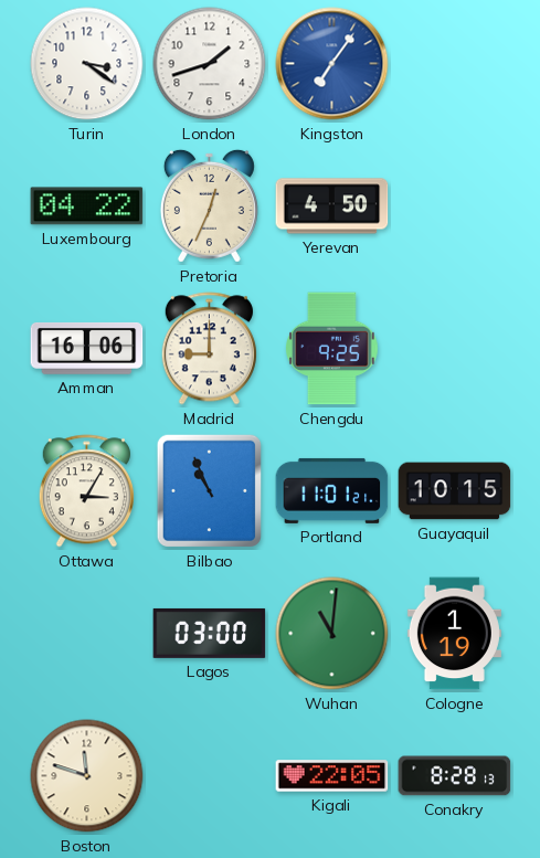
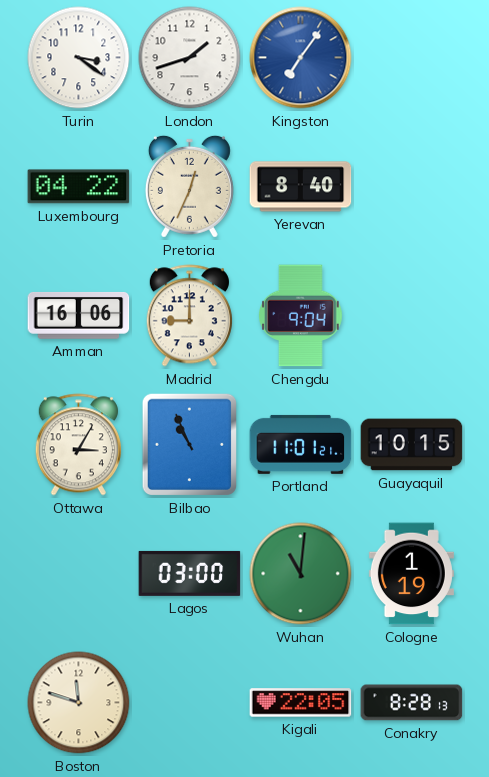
Yerevan: 4:50 -> 8:40
Chengdu: 9:25 -> 9:04
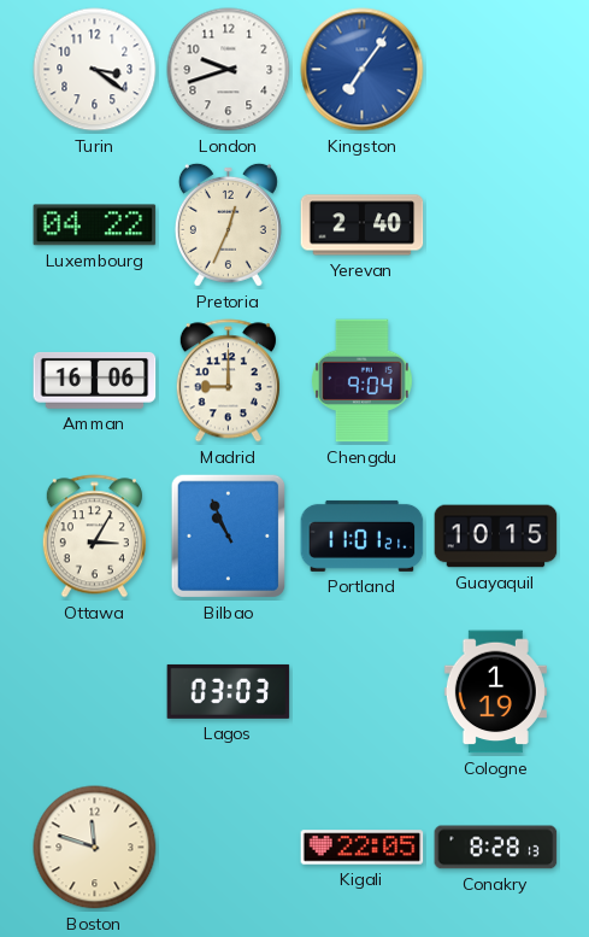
London: 1:42 -> 9:42
Yerevan: 8:40 -> 2:40
Lagos: 03:00 -> 03:03
Wuhan: 11:01 -> none
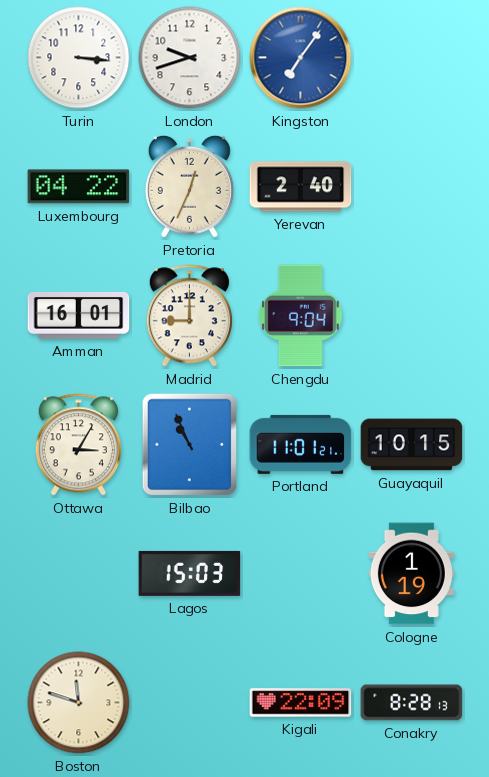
Turin: 3:21 -> 3:16
Amman: 16:06 -> 16:01
Lagos: 03:03 -> 15:03
Kigali: 22:05 -> 22:09
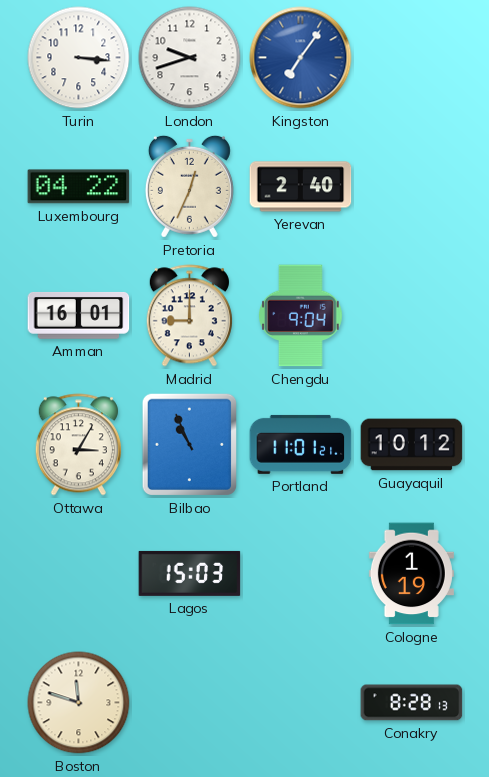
Guayaquil: 10:15 -> 10:12
Kigali: 22:09 -> none
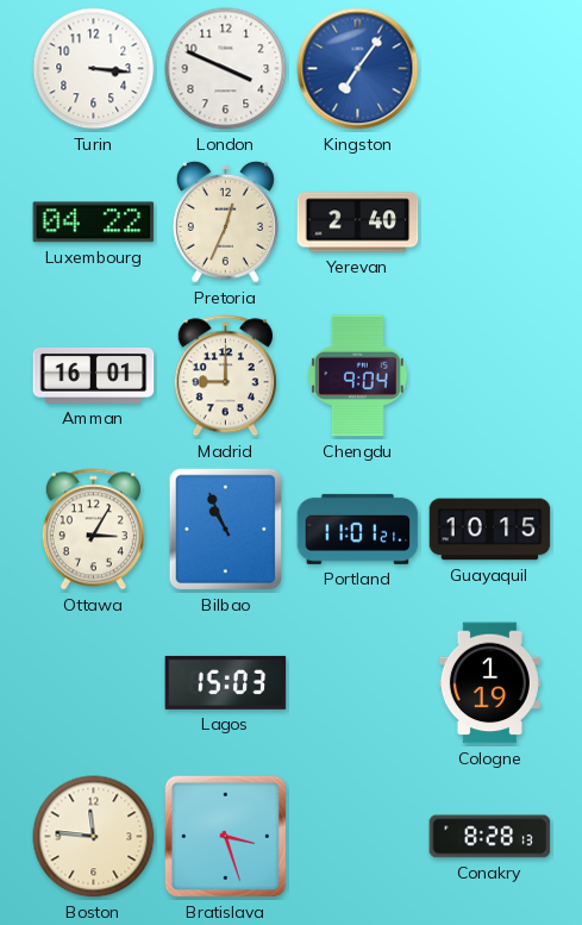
London: 9:42 -> 3:49
Guayaquil: 10:12 -> 10:15
Boston: 11:48 -> 11:46
Bratislava: none -> 3:27
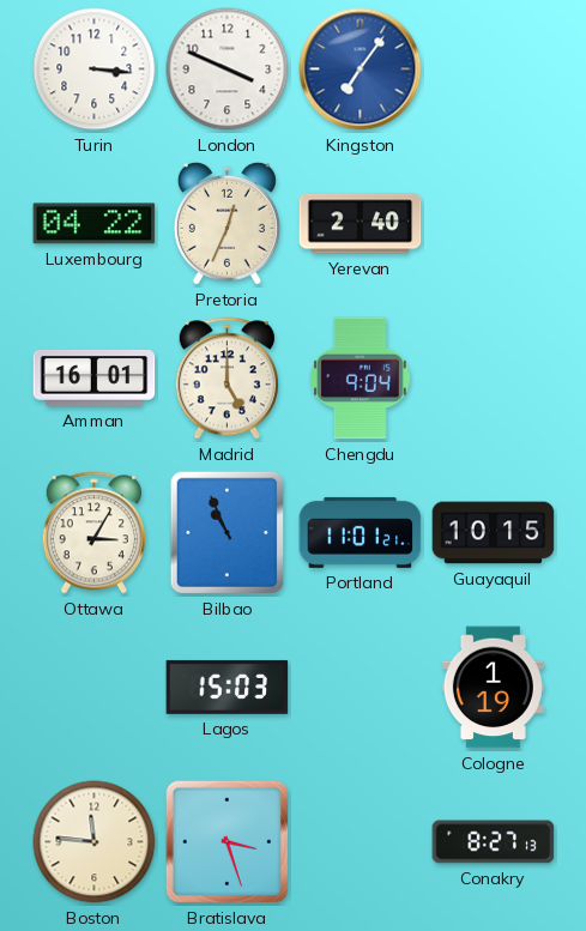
Madrid: 9:00 -> 5:00
Conakry: 8:28 -> 8:27
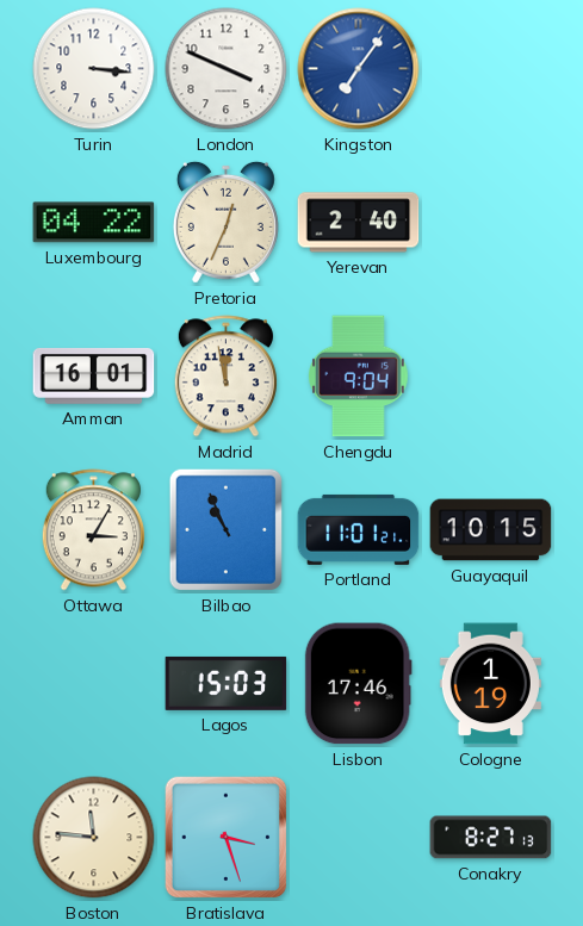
Madrid: 5:00 -> 11:58
Lisbon: none -> 17:46
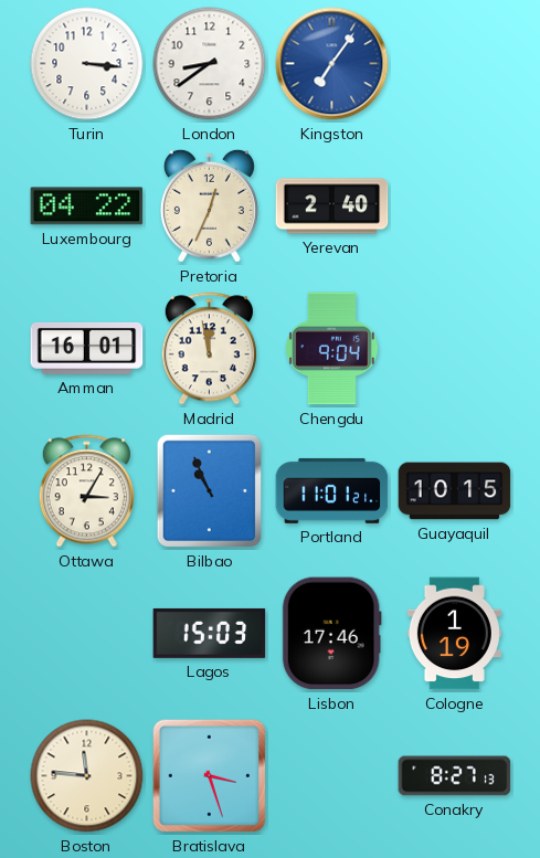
London: 3:49 -> 8:39
